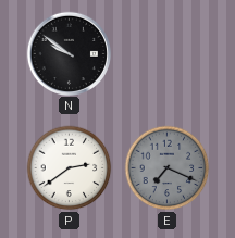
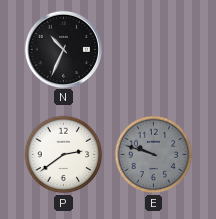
N: 9:51 -> 10:34
E: 7:19 -> 9:48
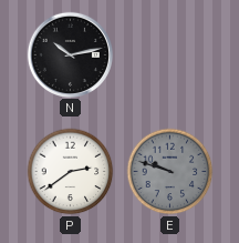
N: 10:34 -> 10:13
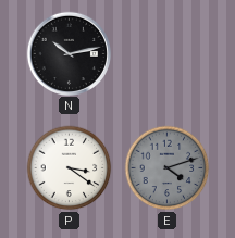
P: 2:39 -> 3:21
E: 9:48 -> 4:12
